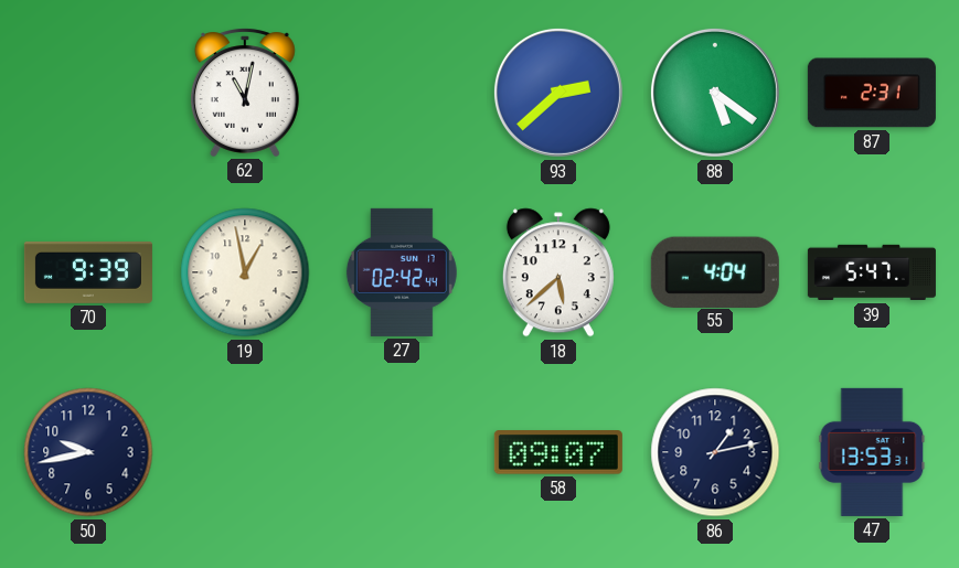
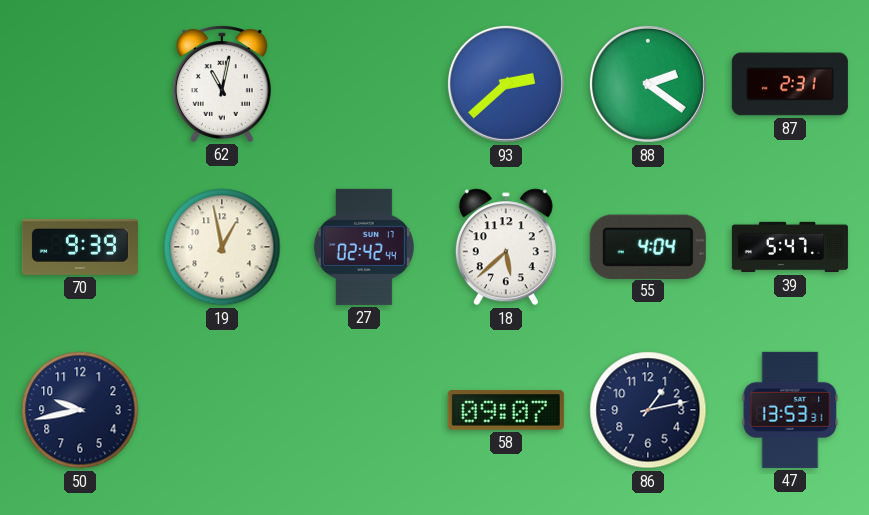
88: 5:21 -> 2:21
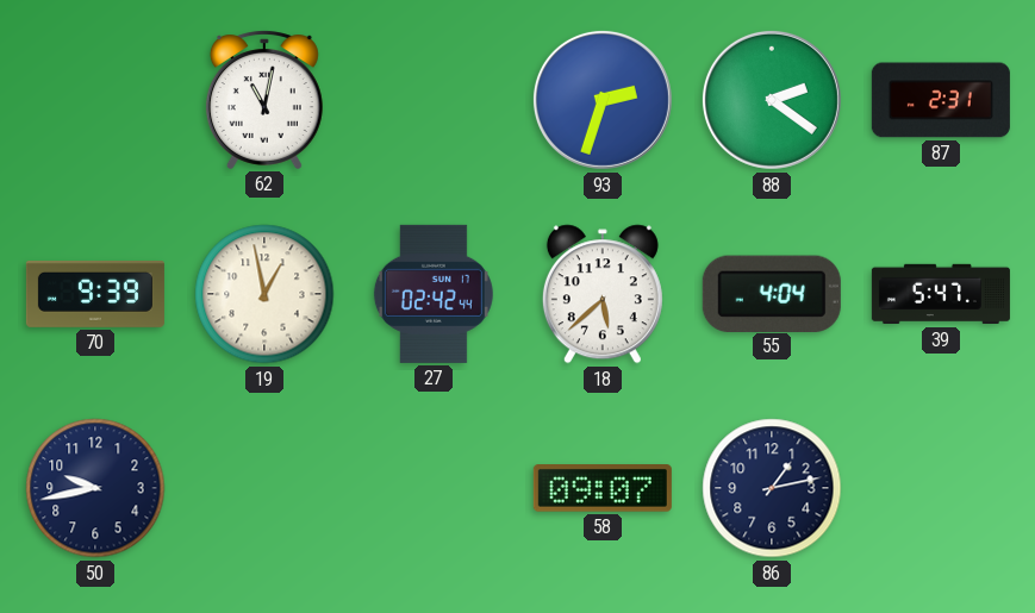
93: 2:38 -> 2:33
47: 13:53 -> none
